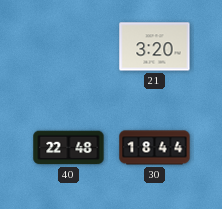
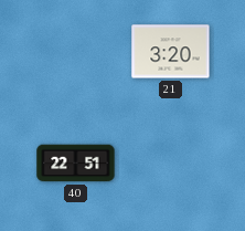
40: 22:48 -> 22:51
30: 18:44 -> none
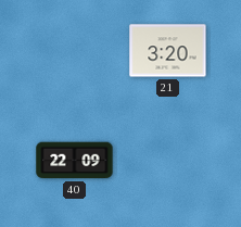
40: 22:51 -> 22:09
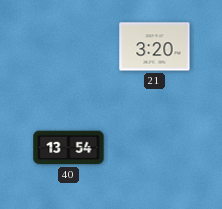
40: 22:09 -> 13:54
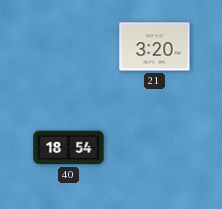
40: 13:54 -> 18:54
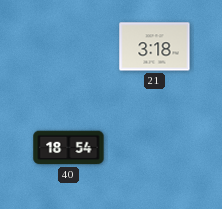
21: 3:20 -> 3:18
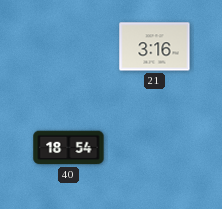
21: 3:18 -> 3:16
